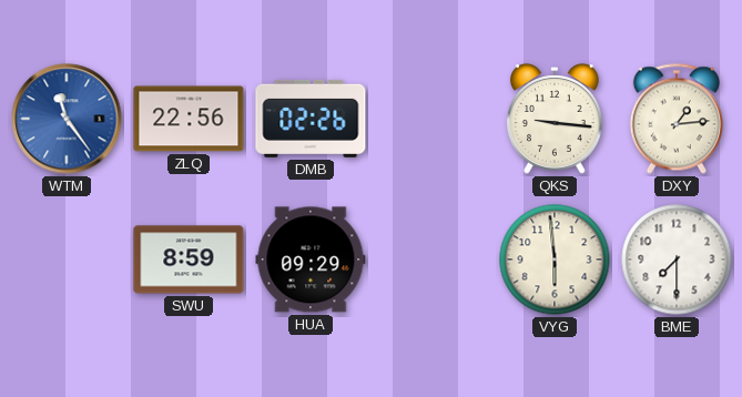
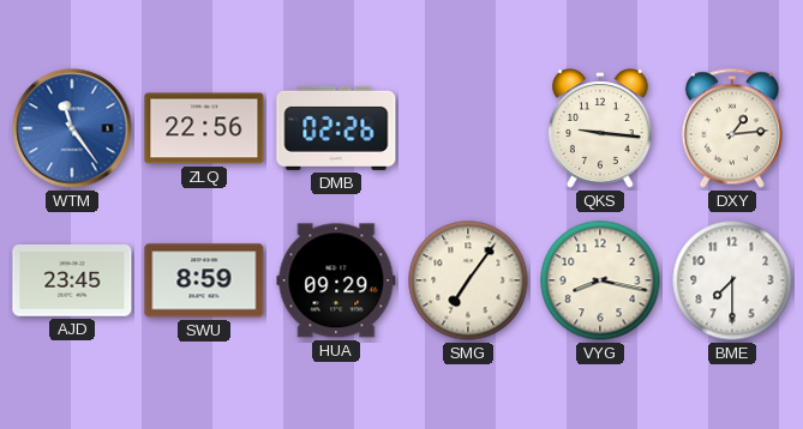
AJD: none -> 23:45
SMG: none -> 7:06
VYG: 5:59 -> 8:17
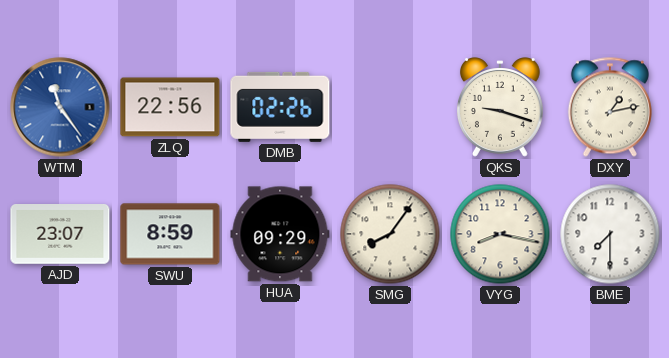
QKS: 9:16 -> 9:18
DXY: 1:14 -> 1:13
AJD: 23:45 -> 23:07
SMG: 7:06 -> 8:06
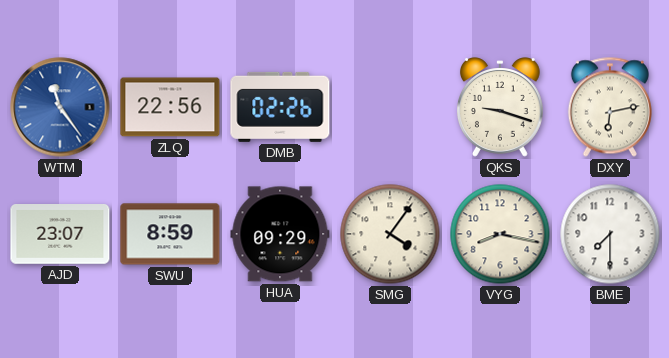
DXY: 1:13 -> 6:13
SMG: 8:06 -> 4:06
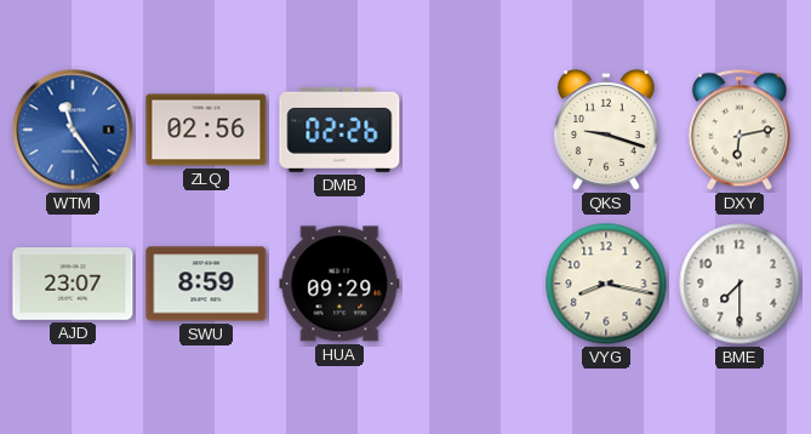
ZLQ: 22:56 -> 02:56
SMG: 4:06 -> none
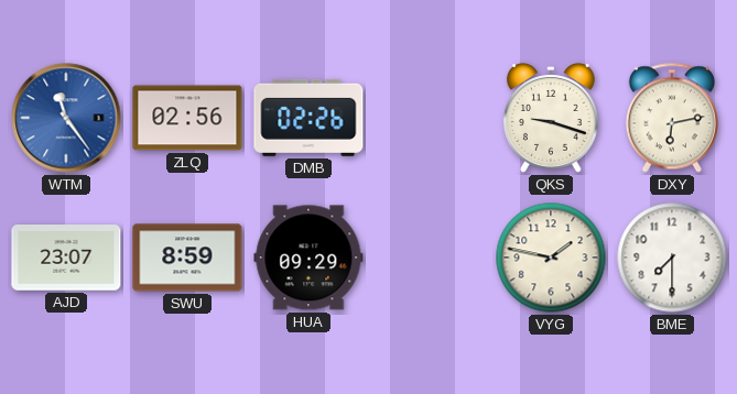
VYG: 8:17 -> 1:47
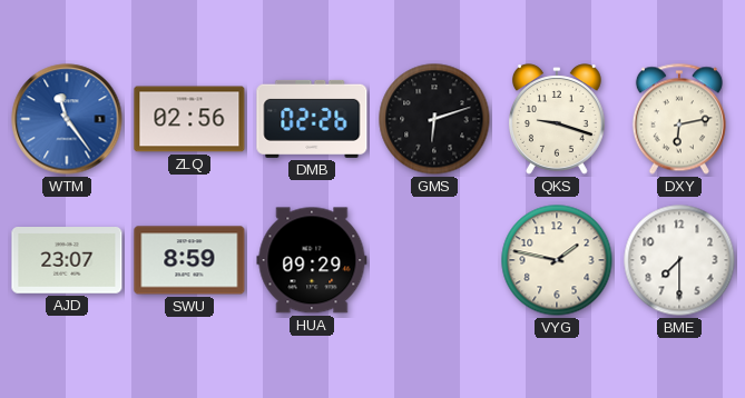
GMS: none -> 6:12
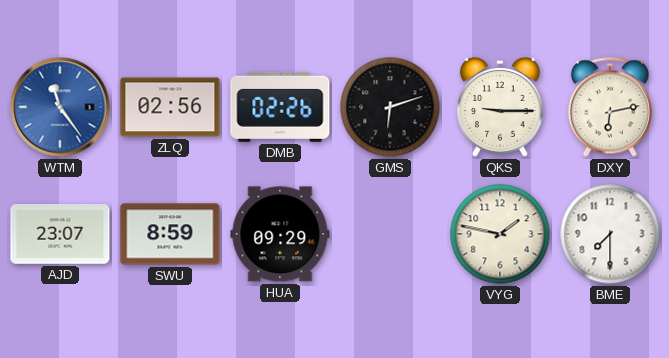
QKS: 9:18 -> 9:15
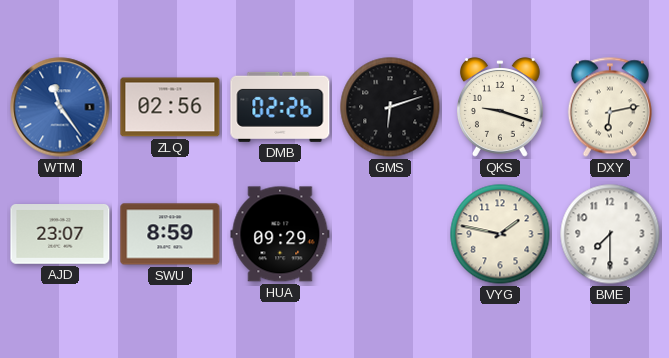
QKS: 9:15 -> 9:18
